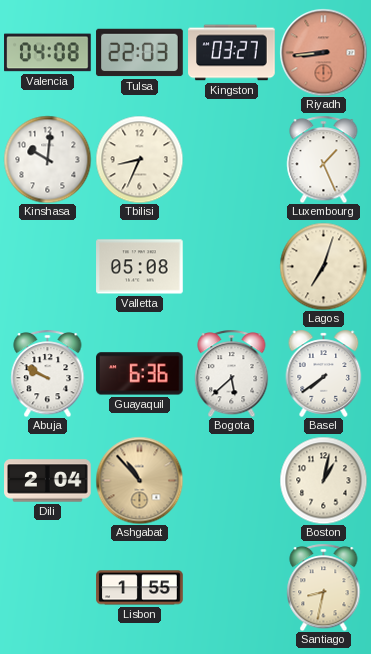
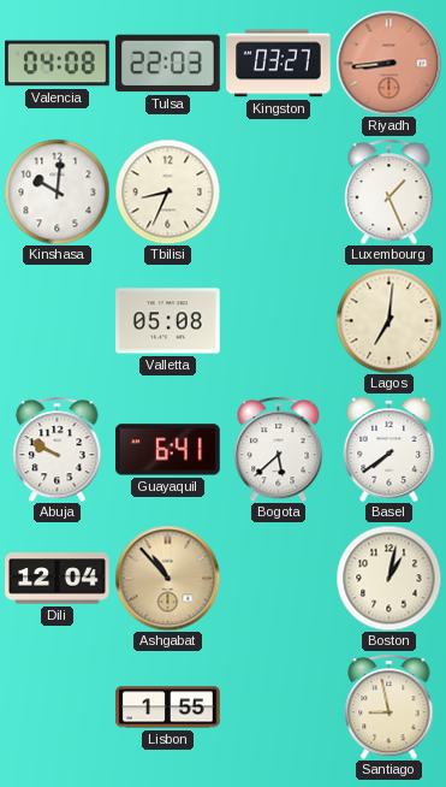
Lagos: 7:03 -> 7:01
Guayaquil: 6:36 -> 6:41
Dili: 2:04 -> 12:04
Santiago: 8:32 -> 8:58
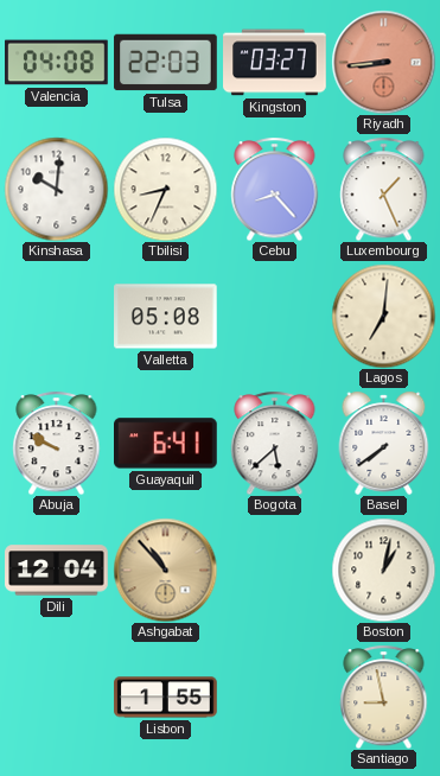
Cebu: none -> 8:23
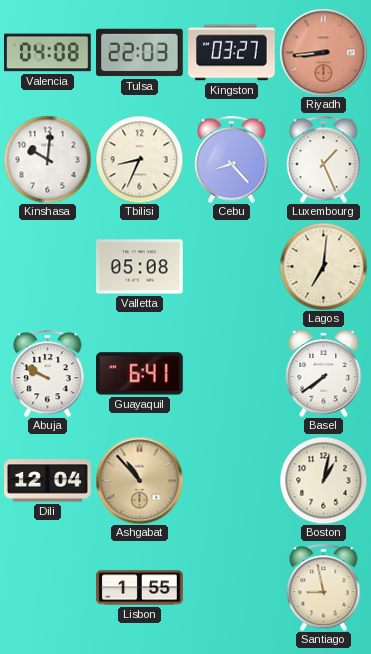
Bogota: 5:38 -> none
